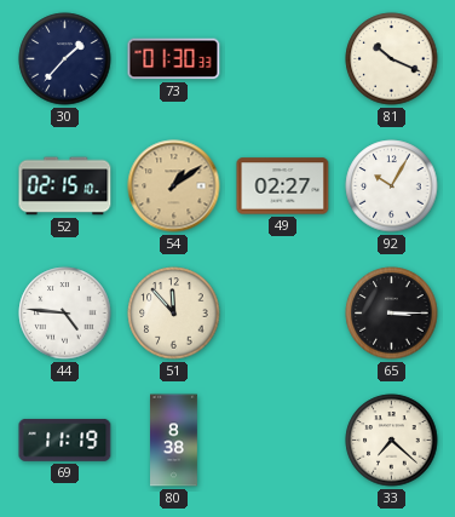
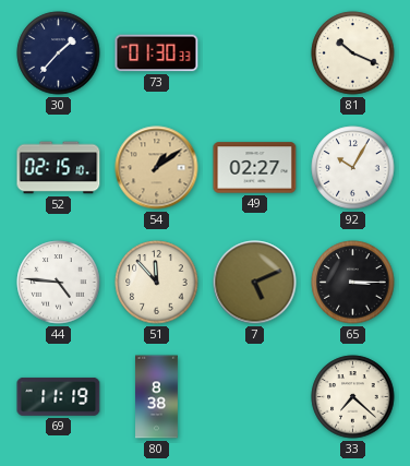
7: none -> 5:11
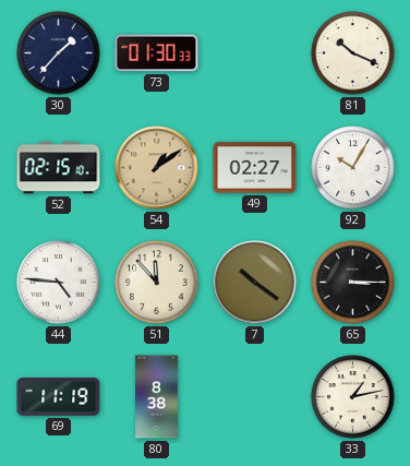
7: 5:11 -> 10:21
33: 7:22 -> 1:13
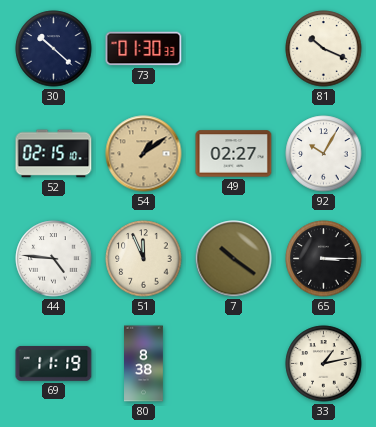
30: 1:37 -> 10:22
51: 11:53 -> 11:56
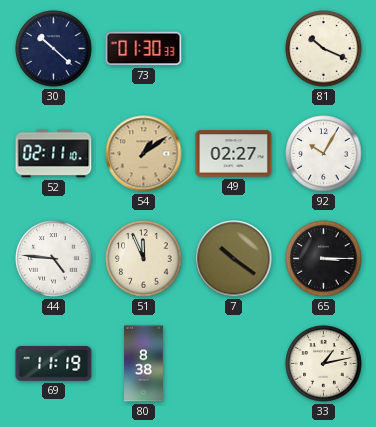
52: 02:15 -> 02:11
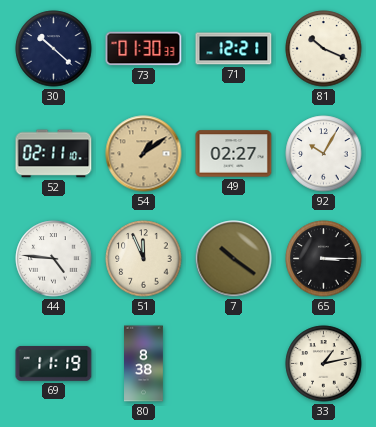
71: none -> 12:21
